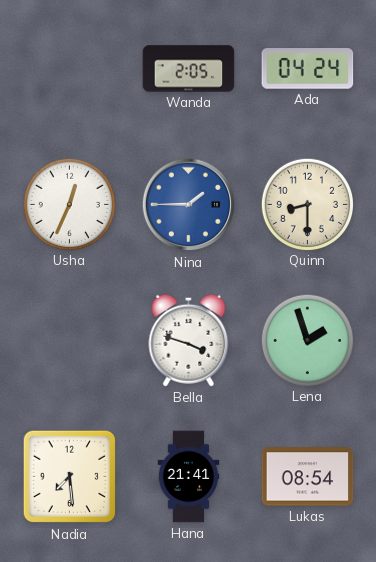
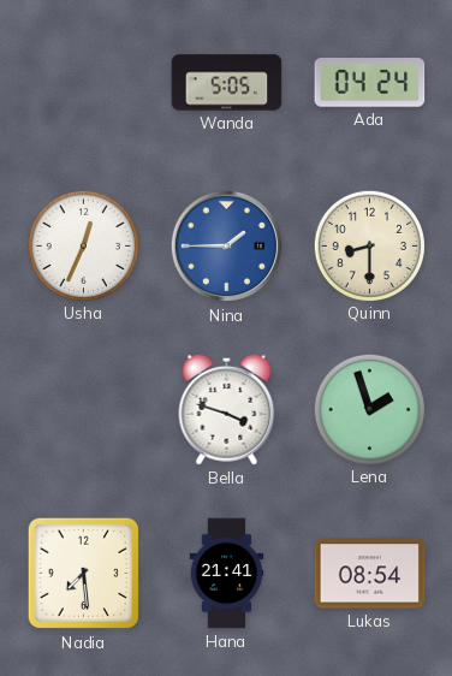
Wanda: 2:05 -> 5:05
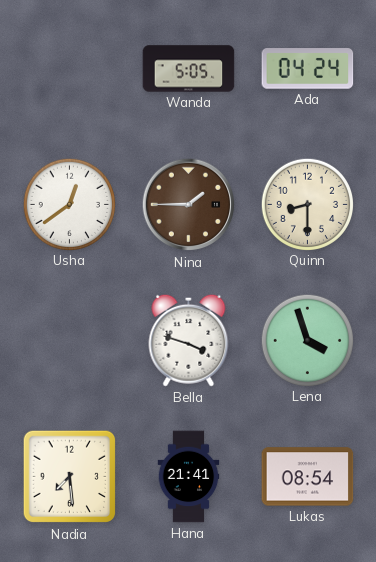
Usha: 12:34 -> 12:39
Nina dial: blue -> brown
Lena: 1:57 -> 3:57
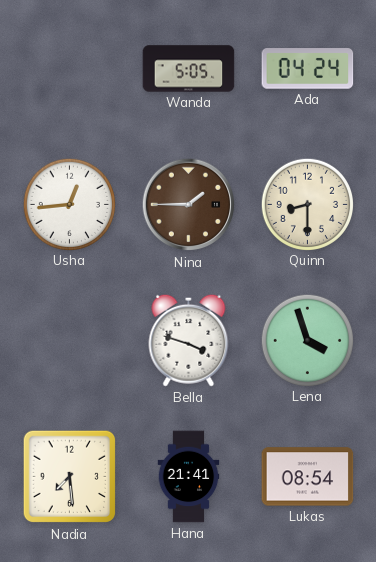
Usha: 12:39 -> 12:44
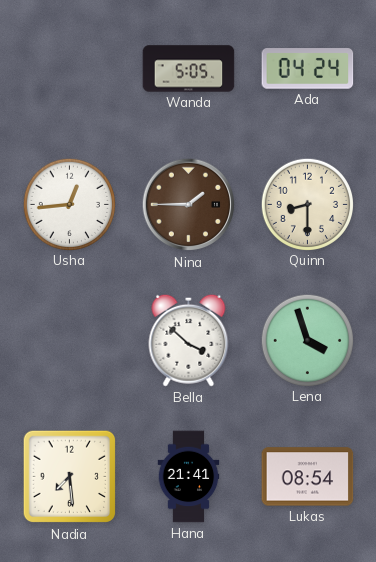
Bella: 3:48 -> 3:52
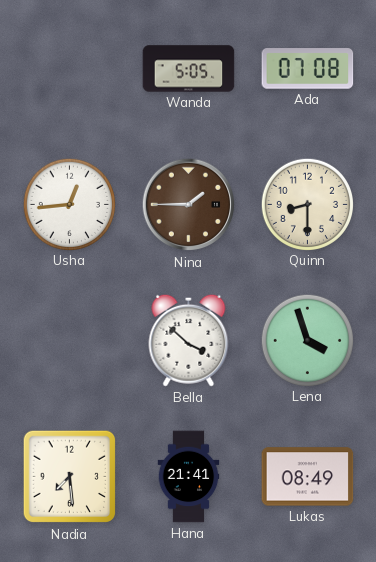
Ada: 04:24 -> 07:08
Lukas: 08:54 -> 08:49
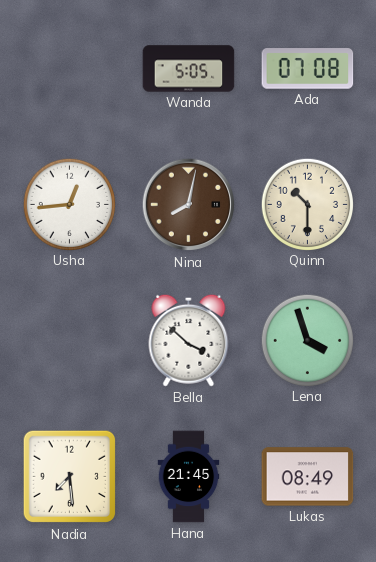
Nina: 1:45 -> 8:02
Quinn: 8:30 -> 10:30
Hana: 21:41 -> 21:45
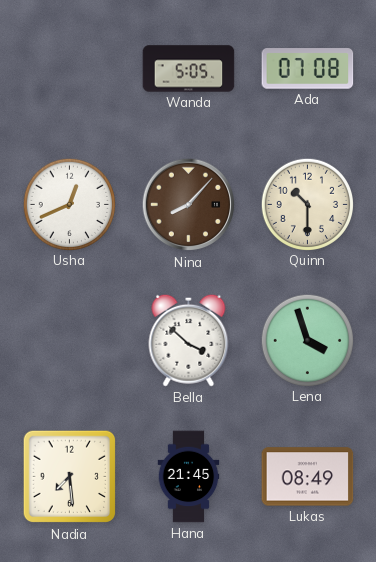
Usha: 12:44 -> 12:41
Nina: 8:02 -> 8:07
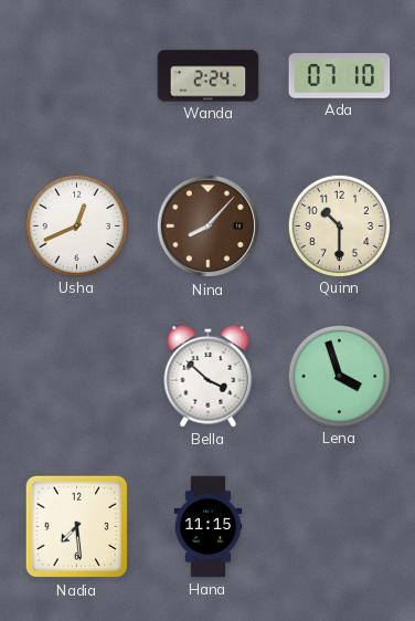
Wanda: 5:05 -> 2:24
Ada: 07:08 -> 07:10
Hana: 21:45 -> 11:15
Lukas: 08:49 -> none
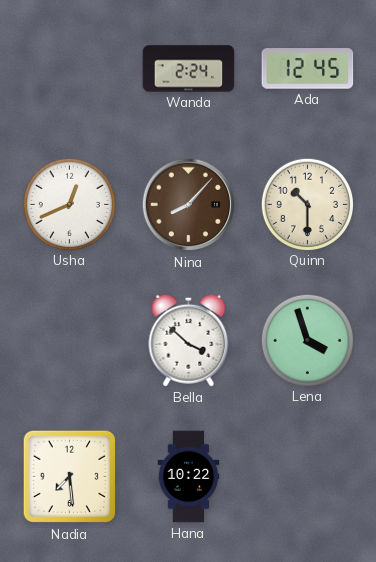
Ada: 07:10 -> 12:45
Hana: 11:15 -> 10:22
